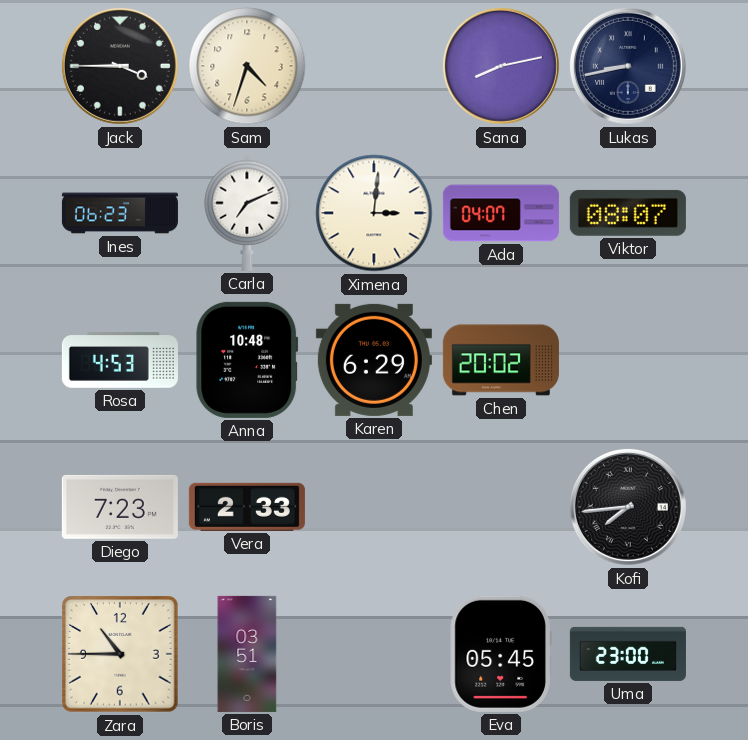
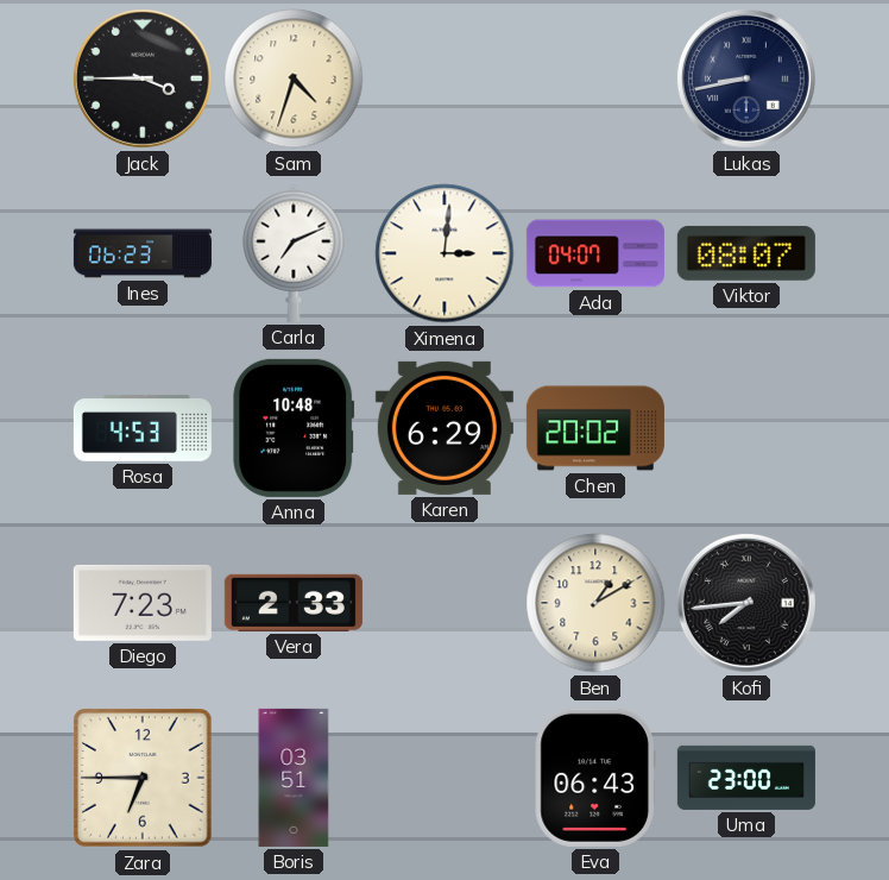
Sana: 8:13 -> none
Ben: none -> 1:10
Zara: 10:45 -> 6:45
Eva: 05:45 -> 06:43
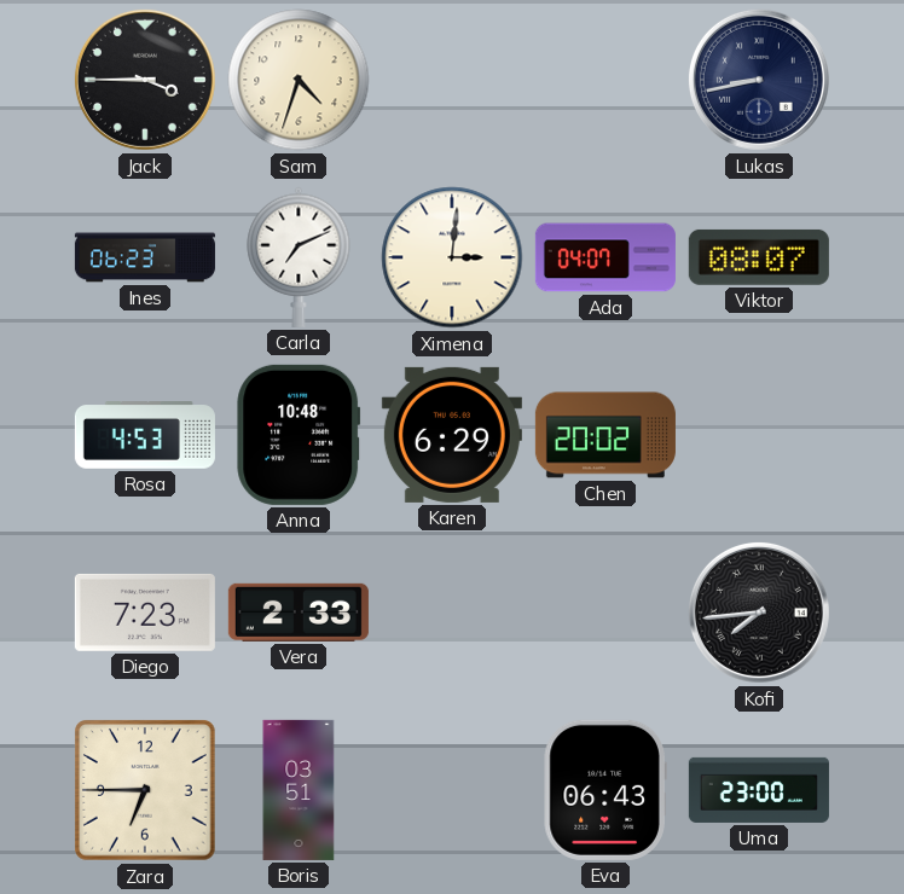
Ben: 1:10 -> none
